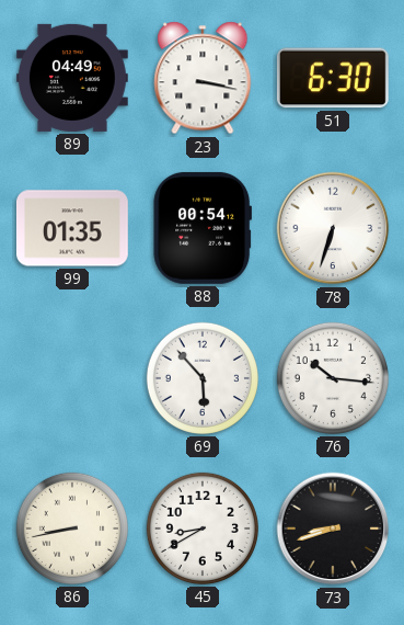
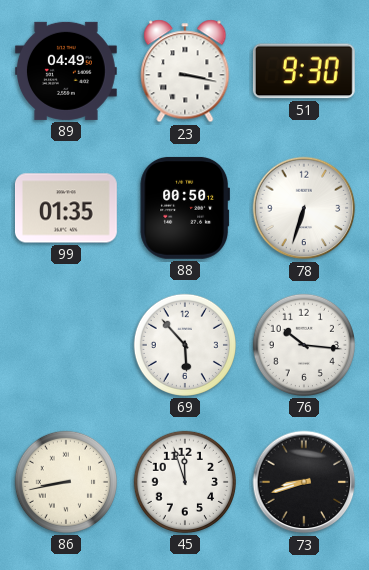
51: 6:30 -> 9:30
88: 00:54 -> 00:50
45: 8:40 -> 11:57
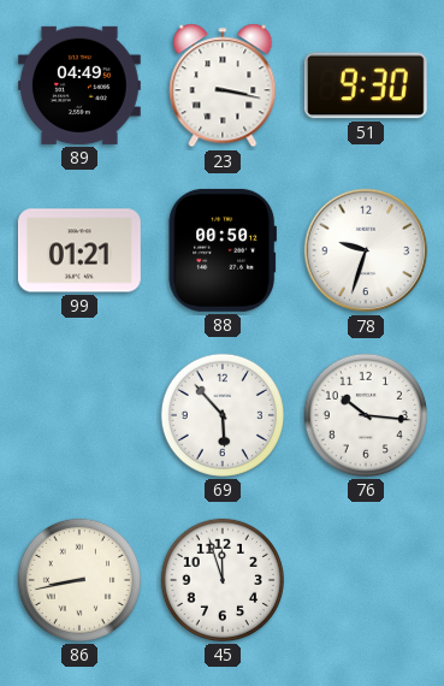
99: 01:35 -> 01:21
78: 6:33 -> 9:33
73: 8:42 -> none
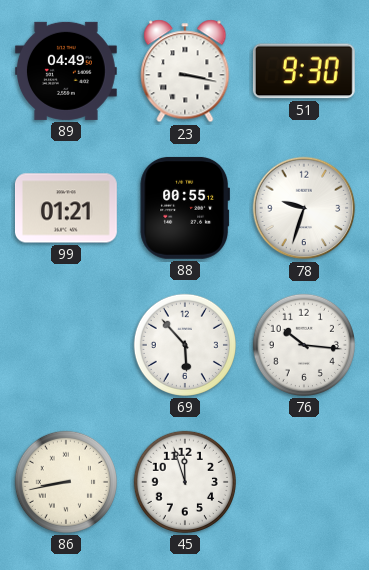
88: 00:50 -> 00:55
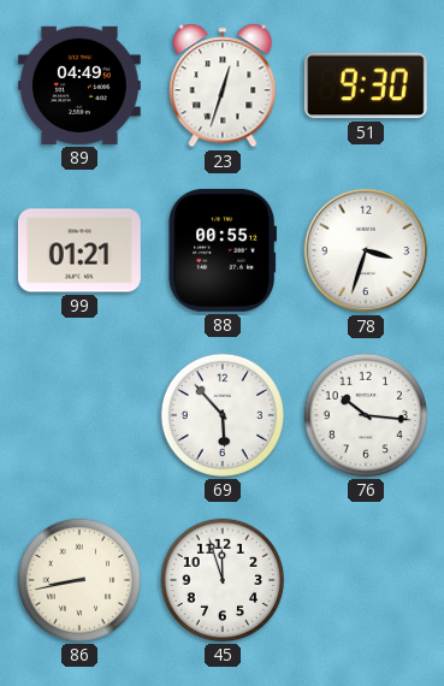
23: 3:17 -> 12:33
78: 9:33 -> 3:33
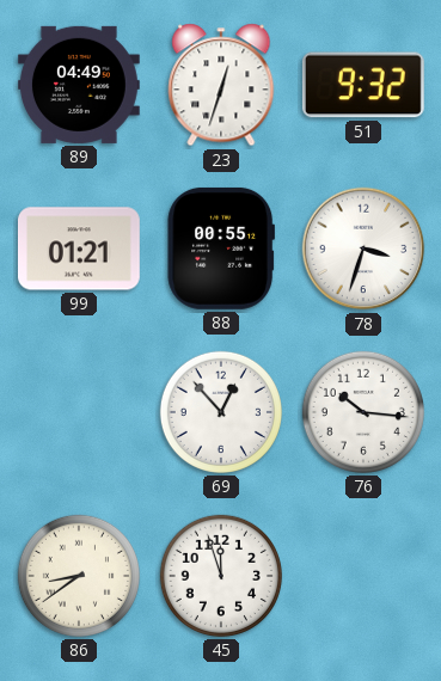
51: 9:30 -> 9:32
69: 5:53 -> 12:53
86: 8:43 -> 8:39
